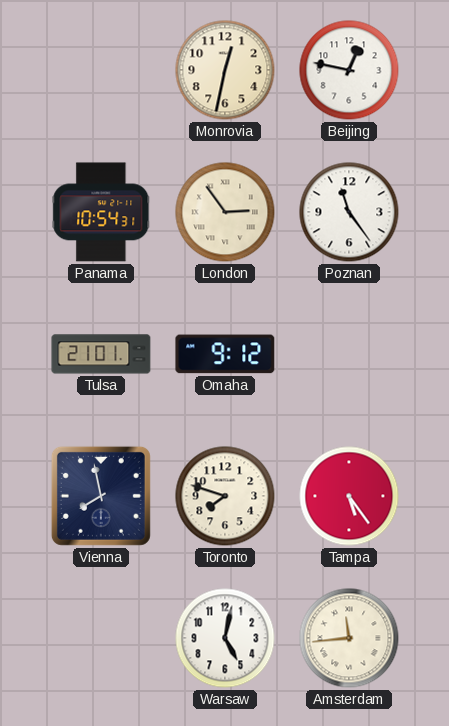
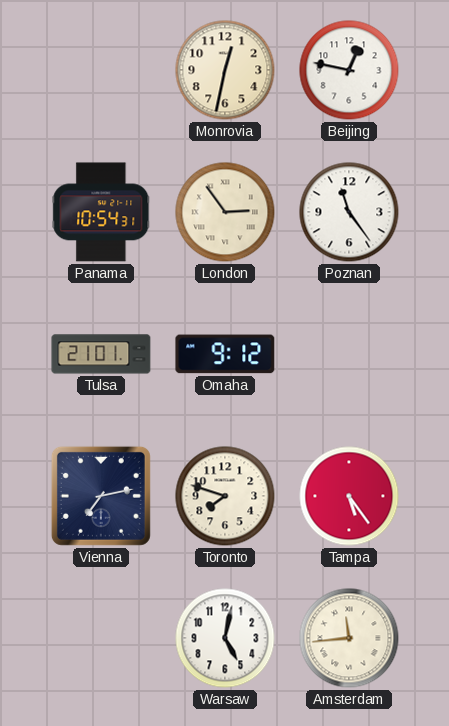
Vienna: 7:58 -> 7:13
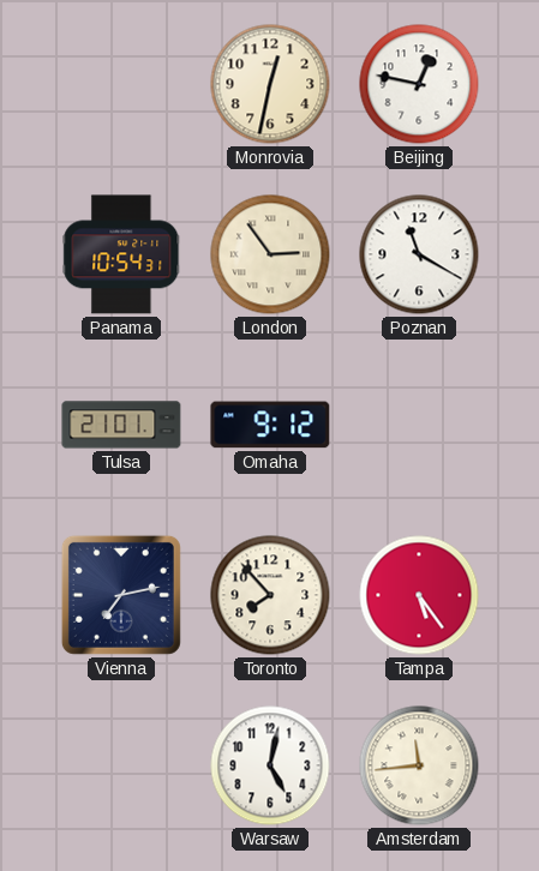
Poznan: 11:24 -> 11:20
Toronto: 7:48 -> 7:53
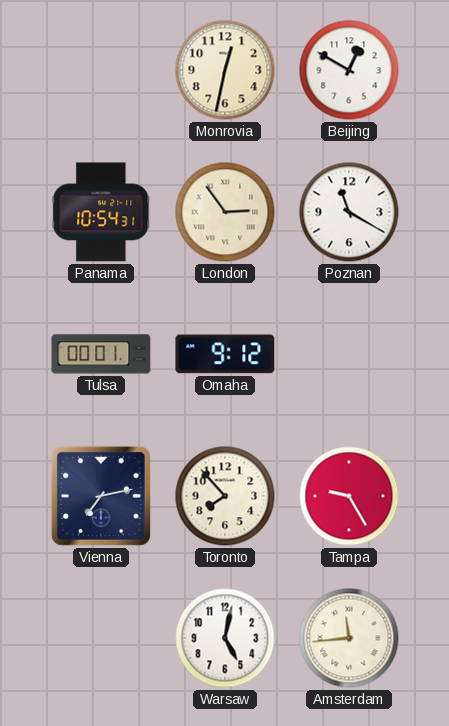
Beijing: 12:47 -> 12:50
Tulsa: 21:01 -> 00:01
Tampa: 5:24 -> 9:25
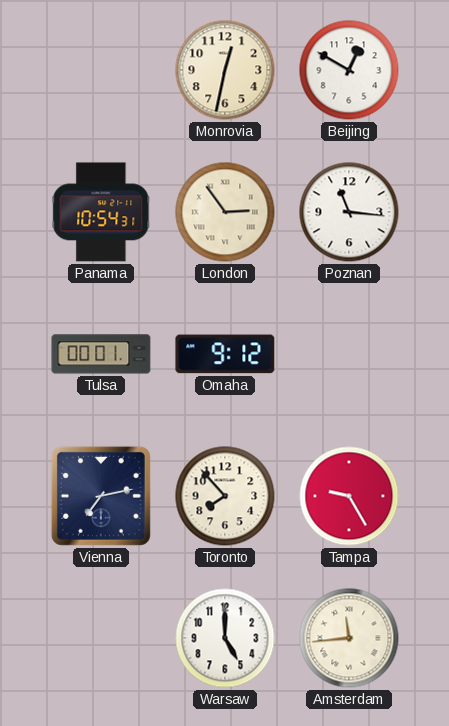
Poznan: 11:20 -> 11:16
Warsaw: 5:02 -> 5:00
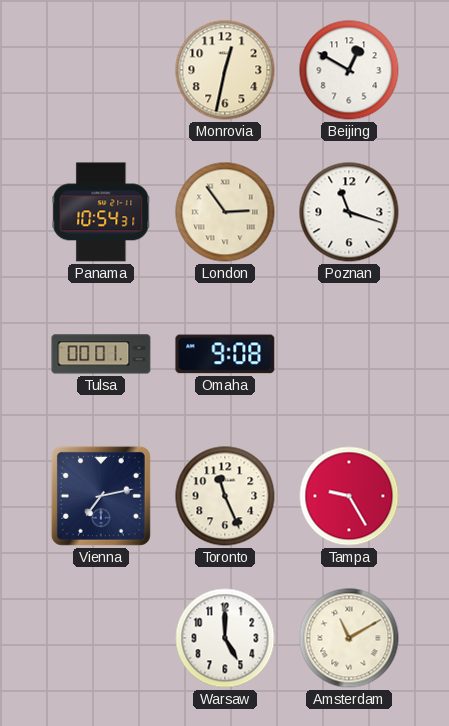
Poznan: 11:16 -> 11:18
Omaha: 9:12 -> 9:08
Toronto: 7:53 -> 11:26
Amsterdam: 11:44 -> 11:10
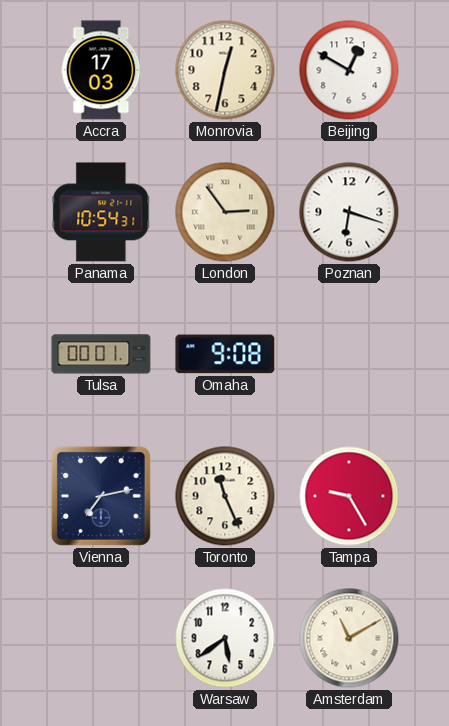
Accra: none -> 17:03
Poznan: 11:18 -> 6:18
Warsaw: 5:00 -> 5:39
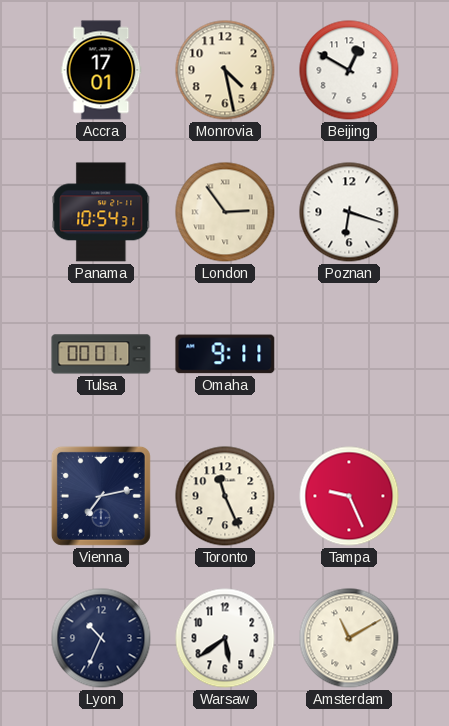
Accra: 17:03 -> 17:01
Monrovia: 12:32 -> 4:28
Omaha: 9:08 -> 9:11
Tampa: 9:25 -> 9:26
Lyon: none -> 10:34
